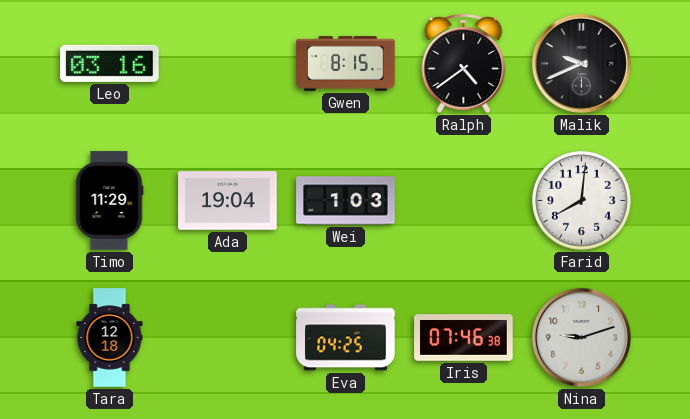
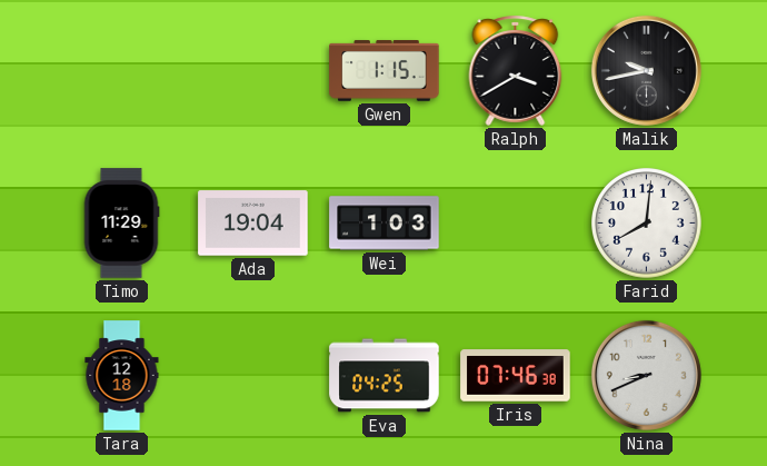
Leo: 03:16 -> none
Gwen: 8:15 -> 1:15
Ralph: 4:39 -> 3:40
Malik: 9:41 -> 9:43
Nina: 9:12 -> 8:41
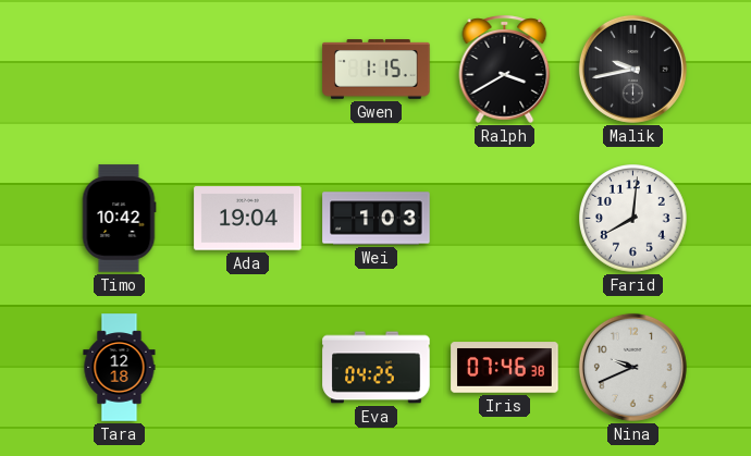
Timo: 11:29 -> 10:42
Nina: 8:41 -> 9:41
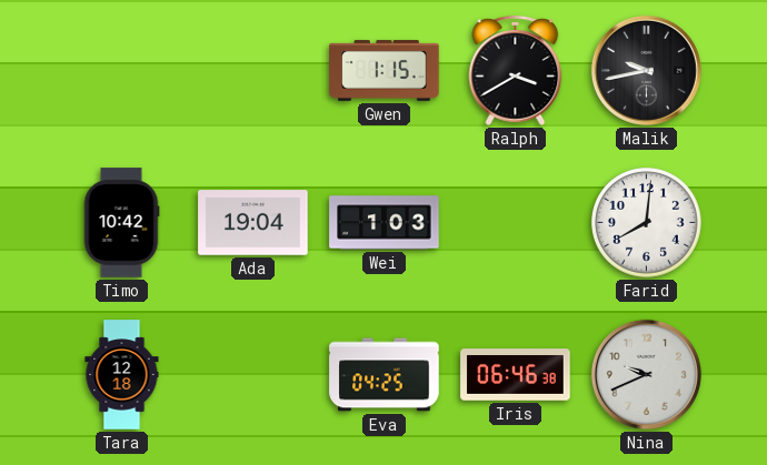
Iris: 07:46 -> 06:46
